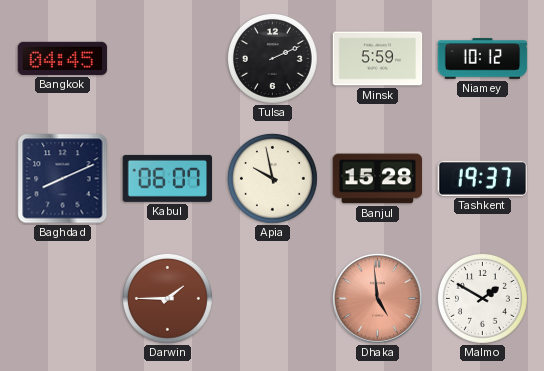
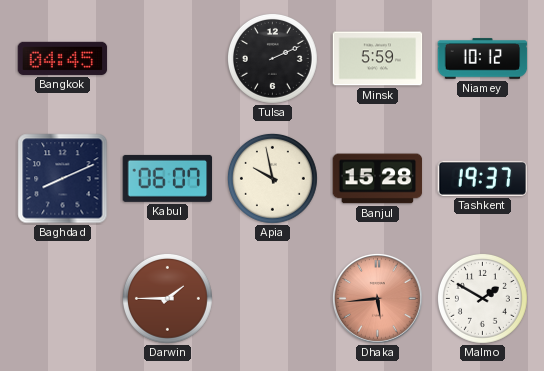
Dhaka: 4:59 -> 5:44
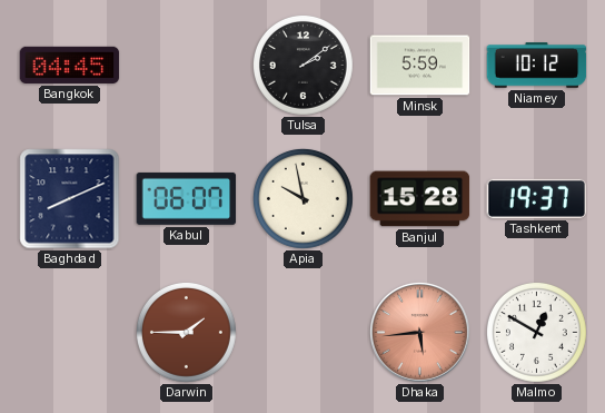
Tulsa: 2:11 -> 2:09
Malmo: 1:50 -> 12:50
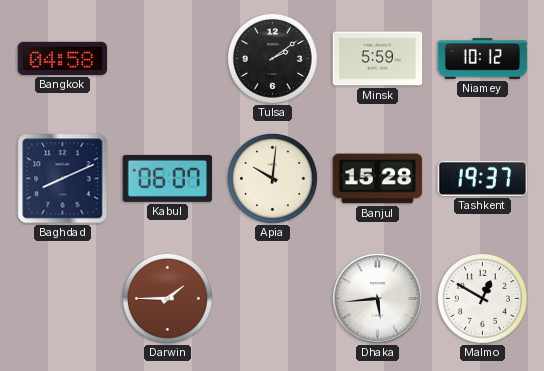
Bangkok: 04:45 -> 04:58
Apia: 9:58 -> 10:01
Dhaka dial: salmon -> white
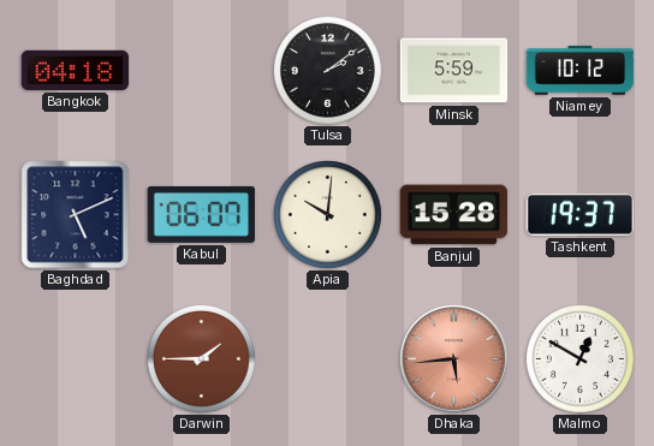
Bangkok: 04:58 -> 04:18
Baghdad: 8:11 -> 5:11
Dhaka dial: white -> salmon
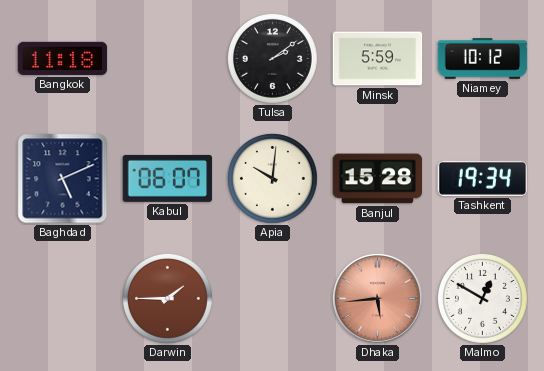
Bangkok: 04:18 -> 11:18
Tashkent: 19:37 -> 19:34
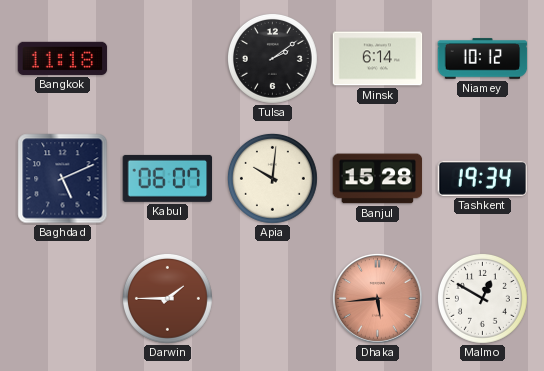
Minsk: 5:59 -> 6:14
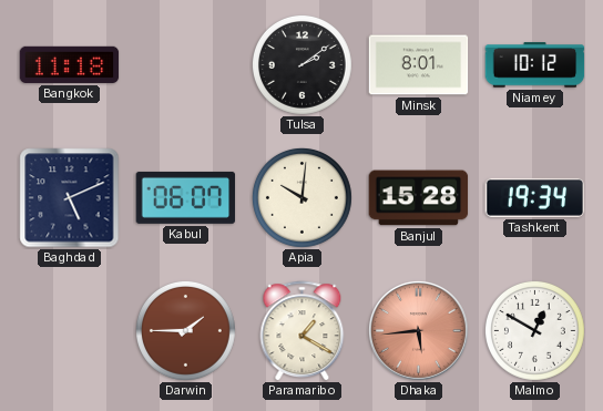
Minsk: 6:14 -> 8:01
Paramaribo: none -> 1:20
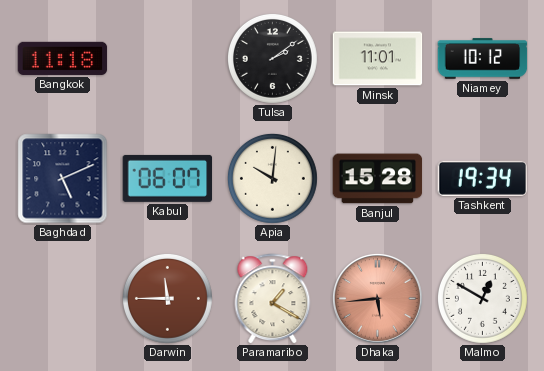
Minsk: 8:01 -> 11:01
Darwin: 1:45 -> 11:45
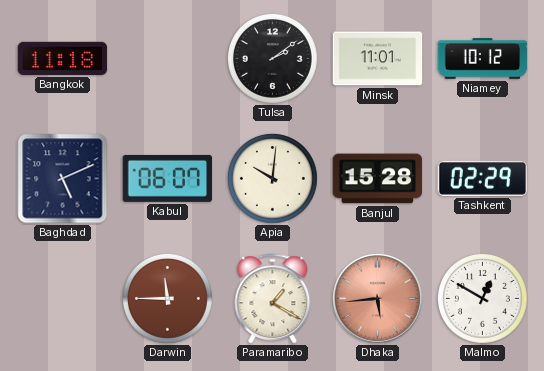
Tashkent: 19:34 -> 02:29
